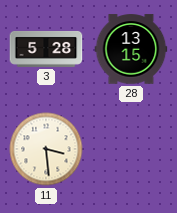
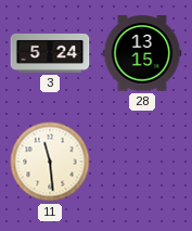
3: 5:28 -> 5:24
11: 3:29 -> 11:29
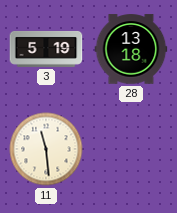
3: 5:24 -> 5:19
28: 13:15 -> 13:18
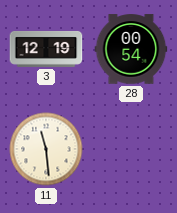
3: 5:19 -> 12:19
28: 13:18 -> 00:54
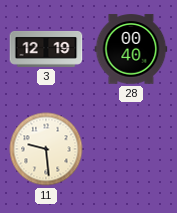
28: 00:54 -> 00:40
11: 11:29 -> 9:29
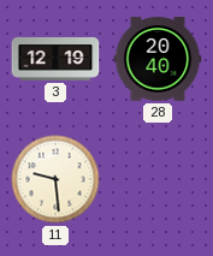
28: 00:40 -> 20:40
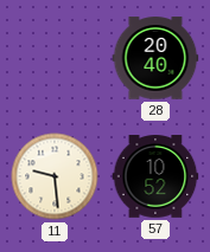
3: 12:19 -> none
57: none -> 10:52
